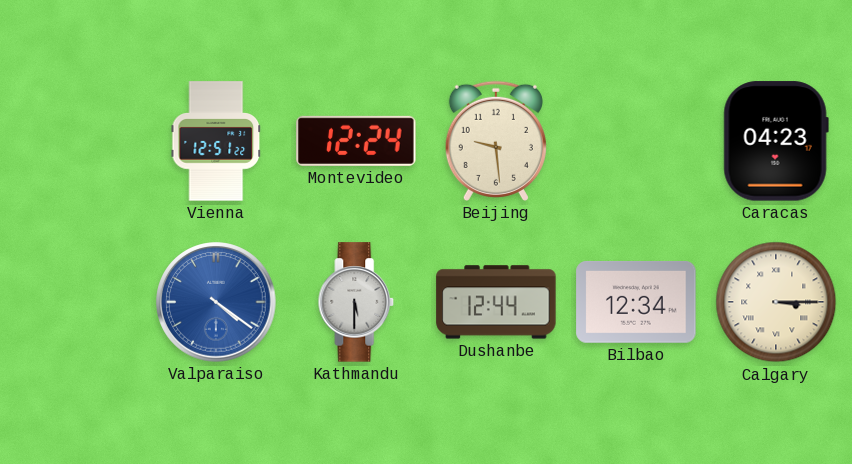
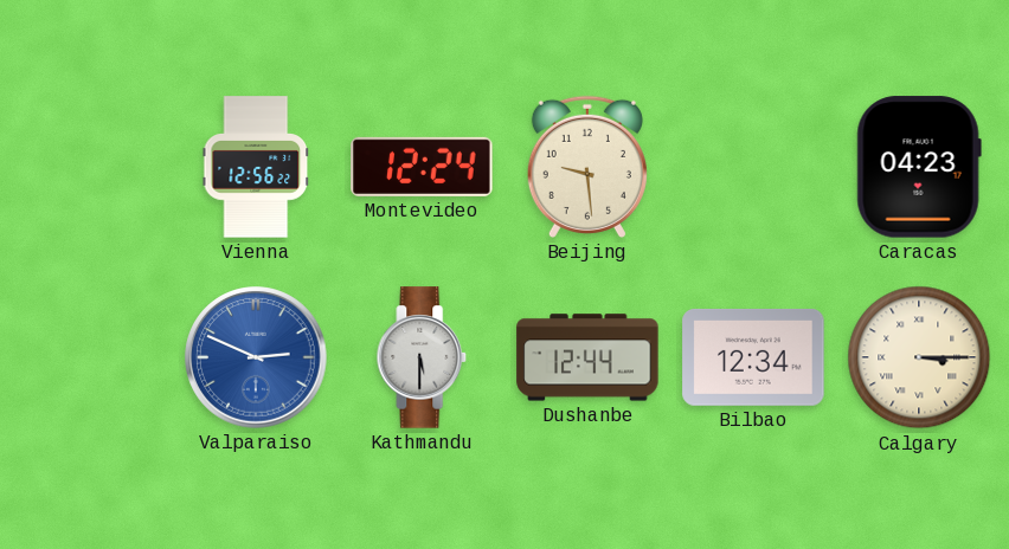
Vienna: 12:51 -> 12:56
Valparaiso: 4:21 -> 2:49
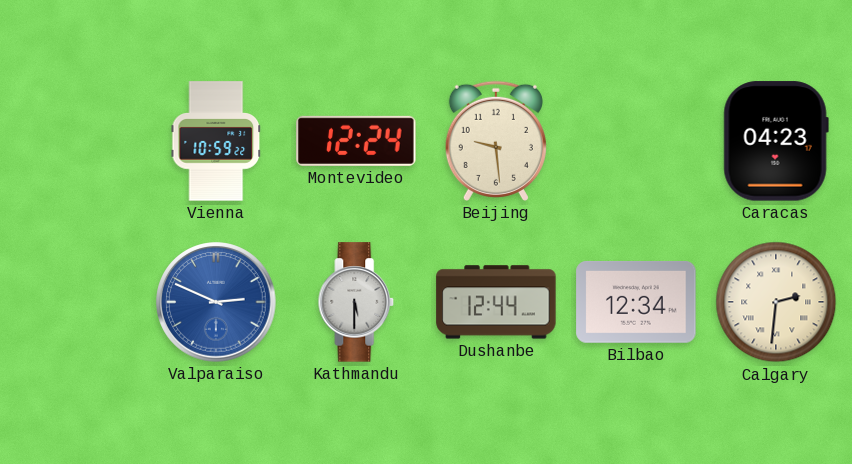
Vienna: 12:56 -> 10:59
Calgary: 3:15 -> 2:31
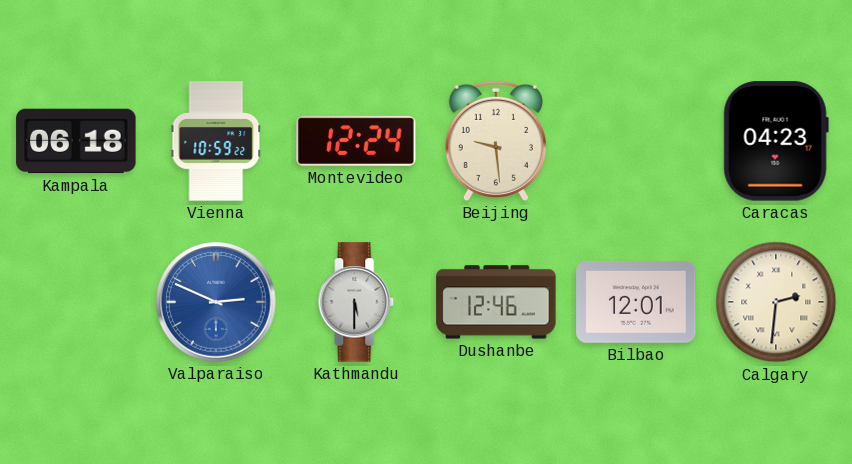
Kampala: none -> 06:18
Dushanbe: 12:44 -> 12:46
Bilbao: 12:34 -> 12:01
